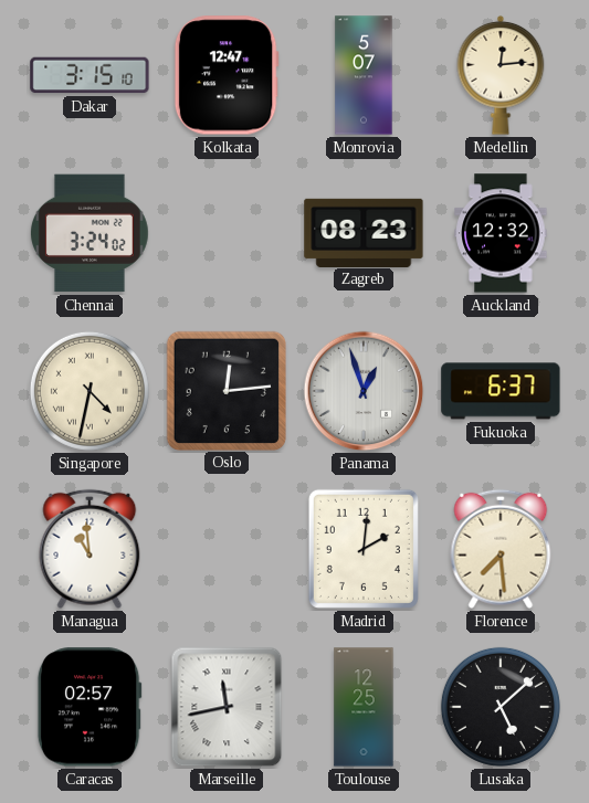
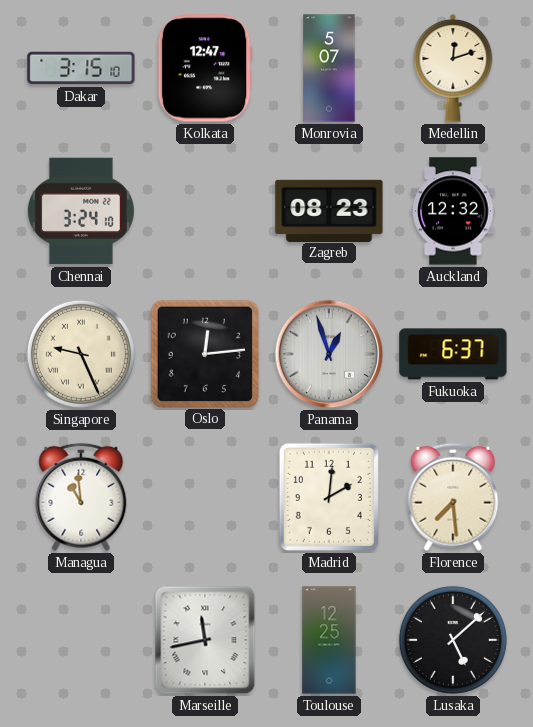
Medellin: 12:14 -> 12:12
Chennai: 3:24:02 -> 3:24:10
Singapore: 4:32 -> 9:26
Caracas: 02:57 -> none
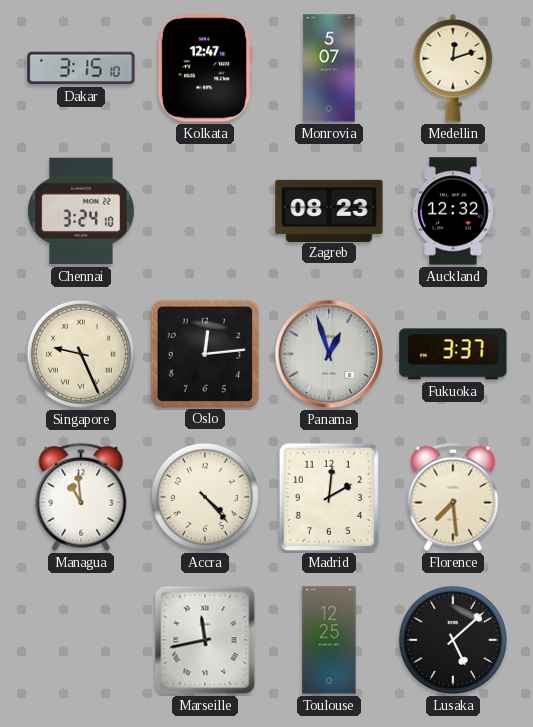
Fukuoka: 6:37 -> 3:37
Accra: none -> 4:23
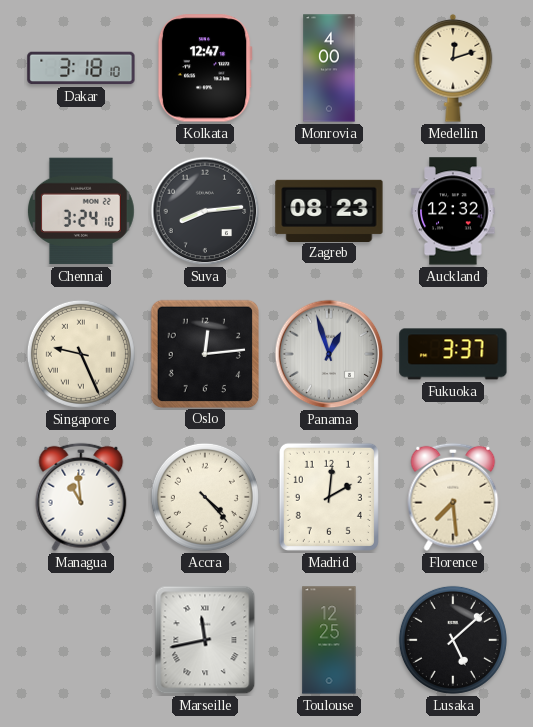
Dakar: 3:15 -> 3:18
Monrovia: 5:07 -> 4:00
Suva: none -> 8:14
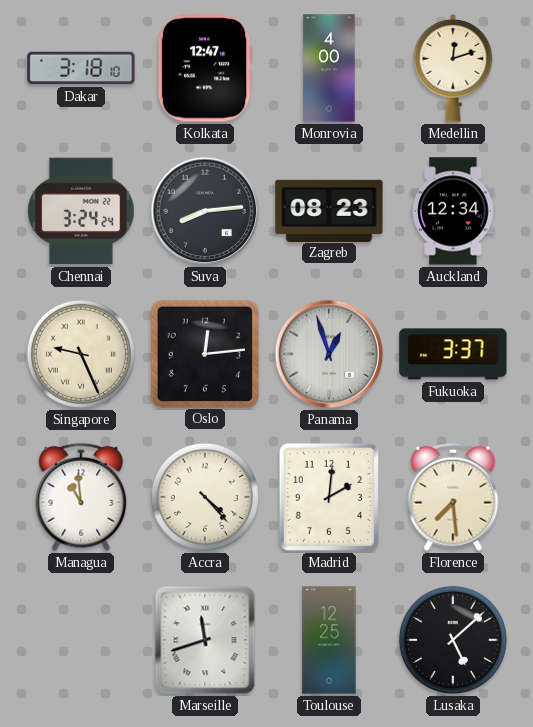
Chennai: 3:24:10 -> 3:24:24
Auckland: 12:32 -> 12:34
Marseille: 11:43 -> 11:42
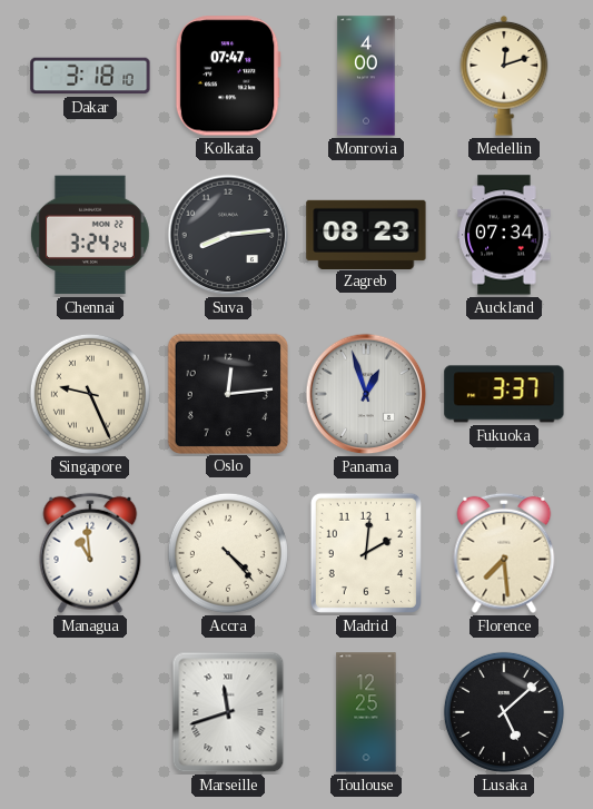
Kolkata: 12:47 -> 07:47
Auckland: 12:34 -> 07:34
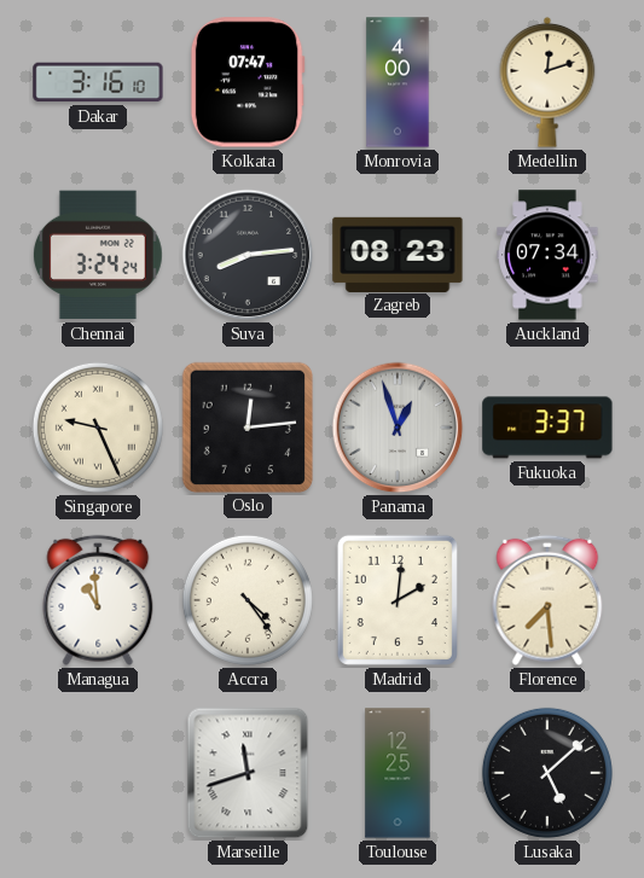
Dakar: 3:18 -> 3:16
Accra: 4:23 -> 4:24
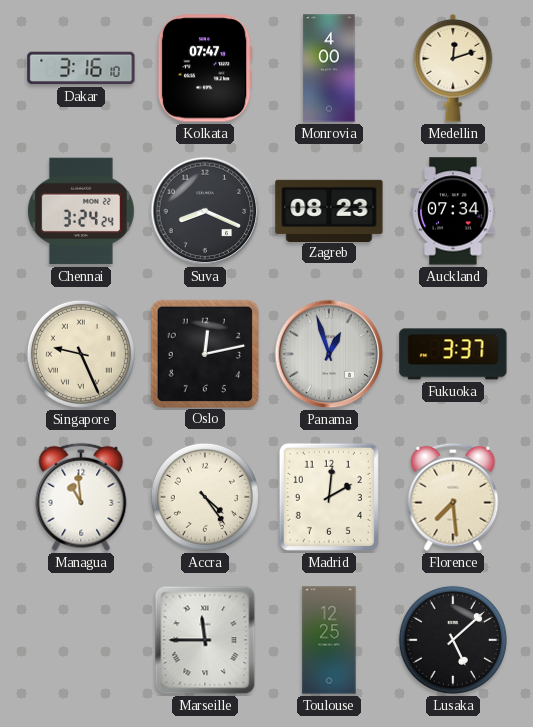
Suva: 8:14 -> 8:19
Oslo: 12:14 -> 12:13
Marseille: 11:42 -> 11:45
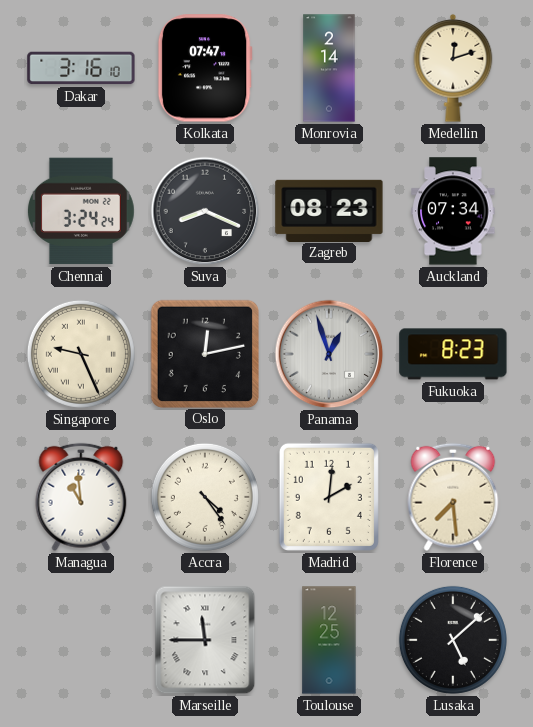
Monrovia: 4:00 -> 2:14
Fukuoka: 3:37 -> 8:23
